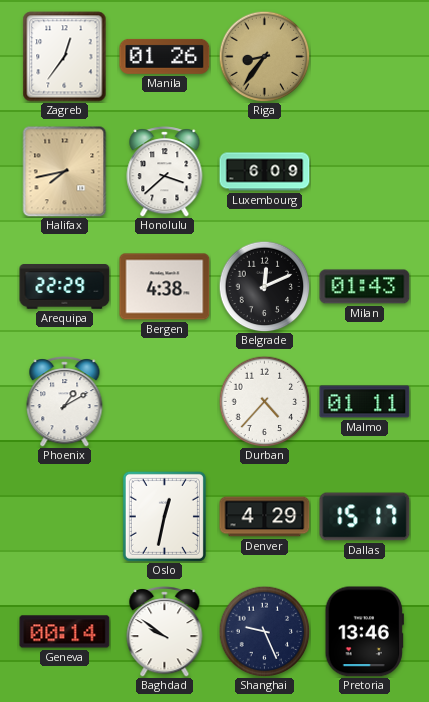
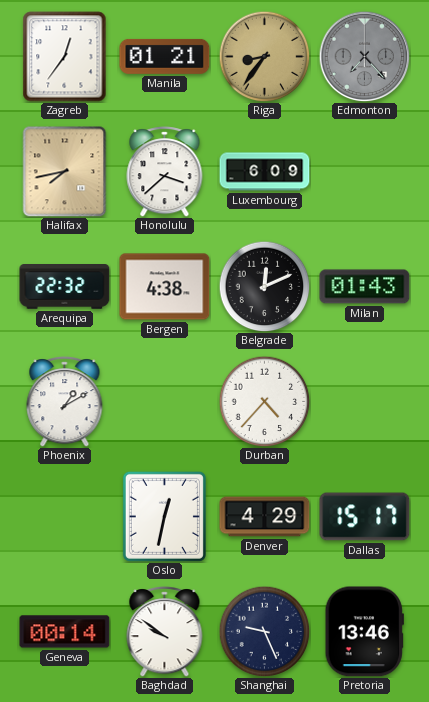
Manila: 01:26 -> 01:21
Edmonton: none -> 7:23
Arequipa: 22:29 -> 22:32
Malmo: 01:11 -> none
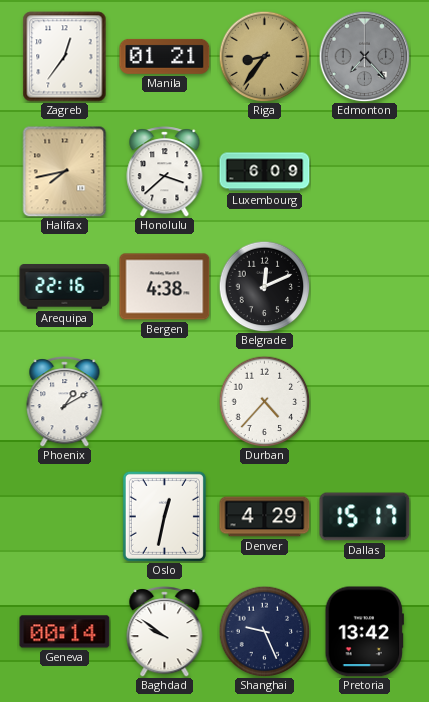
Arequipa: 22:32 -> 22:16
Milan: 01:43 -> none
Pretoria: 13:46 -> 13:42
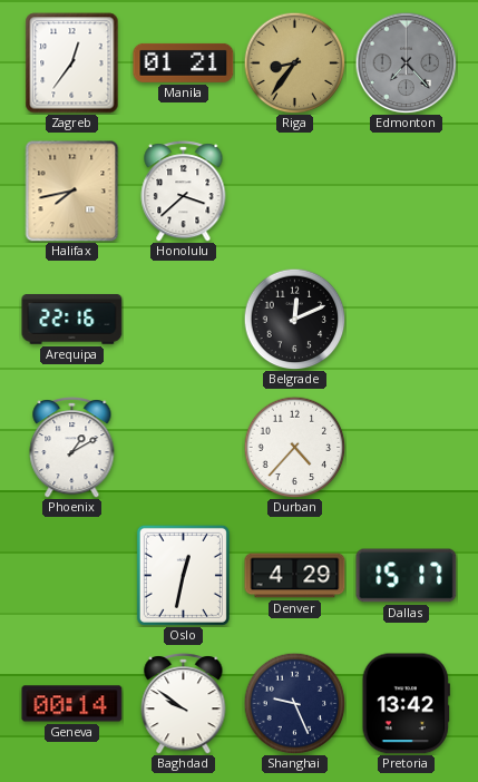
Luxembourg: 6:09 -> none
Bergen: 4:38 -> none
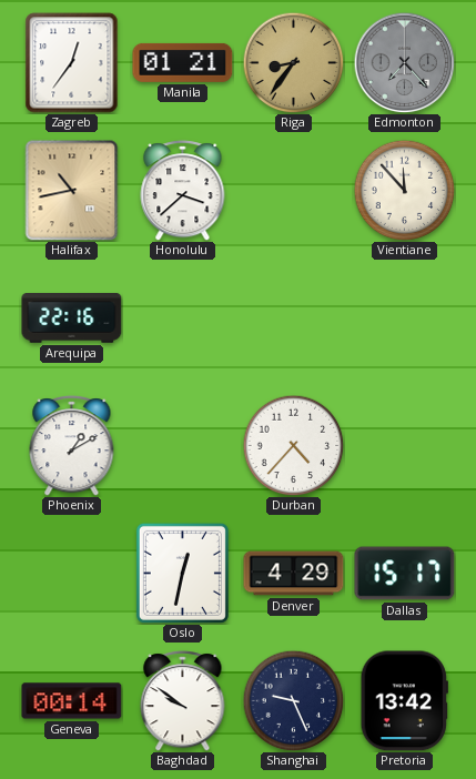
Halifax: 7:43 -> 10:43
Vientiane: none -> 11:53
Belgrade: 12:11 -> none
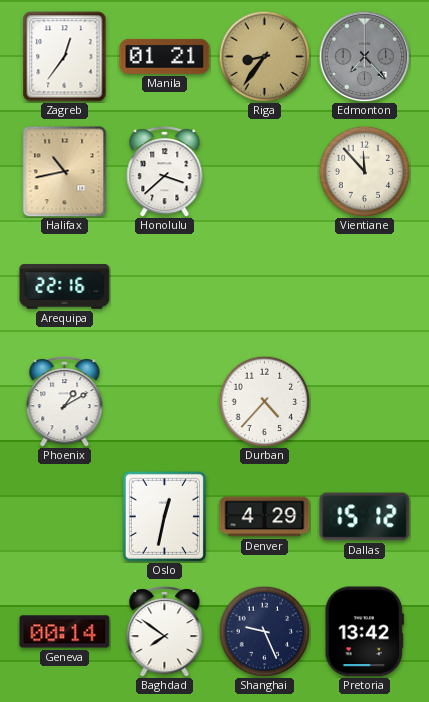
Dallas: 15:17 -> 15:12
Baghdad: 9:51 -> 7:51
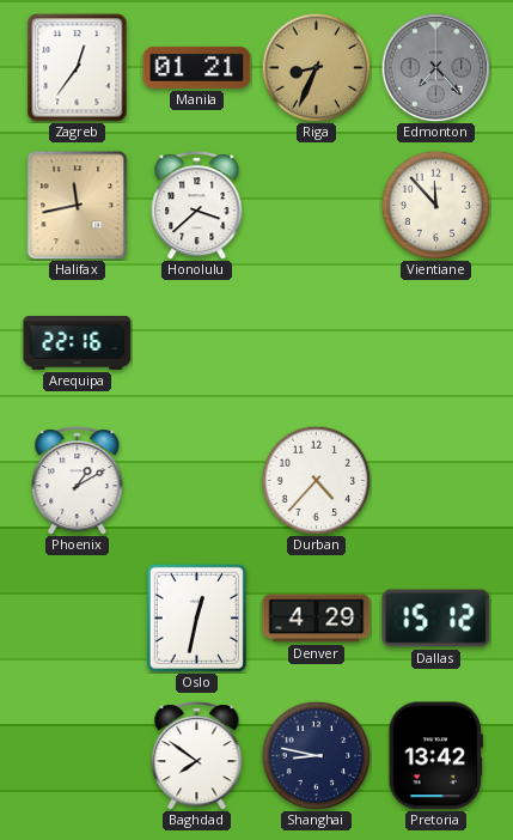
Riga: 8:36 -> 8:34
Halifax: 10:43 -> 11:43
Geneva: 00:14 -> none
Shanghai: 9:26 -> 8:47
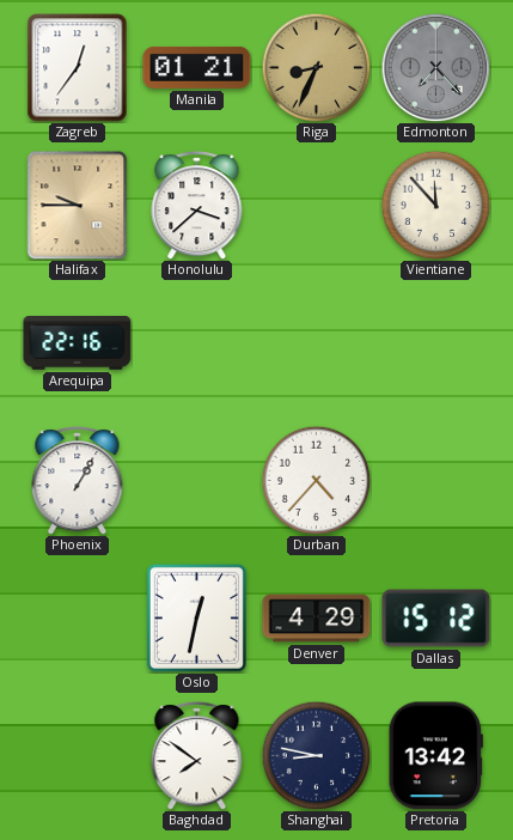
Halifax: 11:43 -> 9:45
Phoenix: 1:10 -> 1:05
